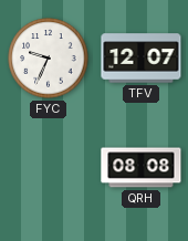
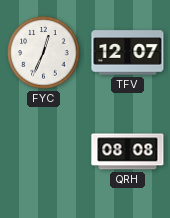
FYC: 9:34 -> 12:34
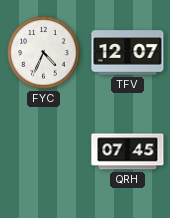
FYC: 12:34 -> 4:34
QRH: 08:08 -> 07:45
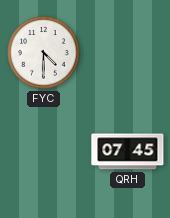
FYC: 4:34 -> 4:30
TFV: 12:07 -> none
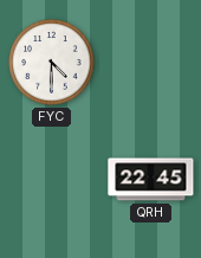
QRH: 07:45 -> 22:45
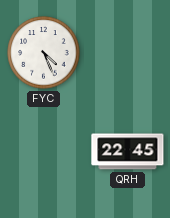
FYC: 4:30 -> 4:26
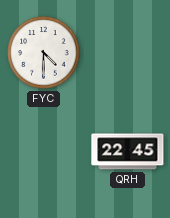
FYC: 4:26 -> 4:30
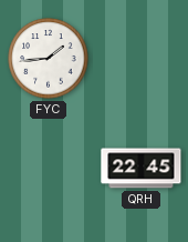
FYC: 4:30 -> 1:44
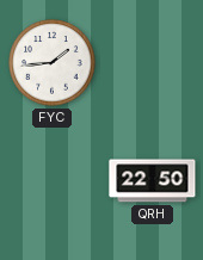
QRH: 22:45 -> 22:50
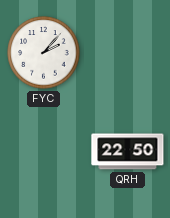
FYC: 1:44 -> 2:07
